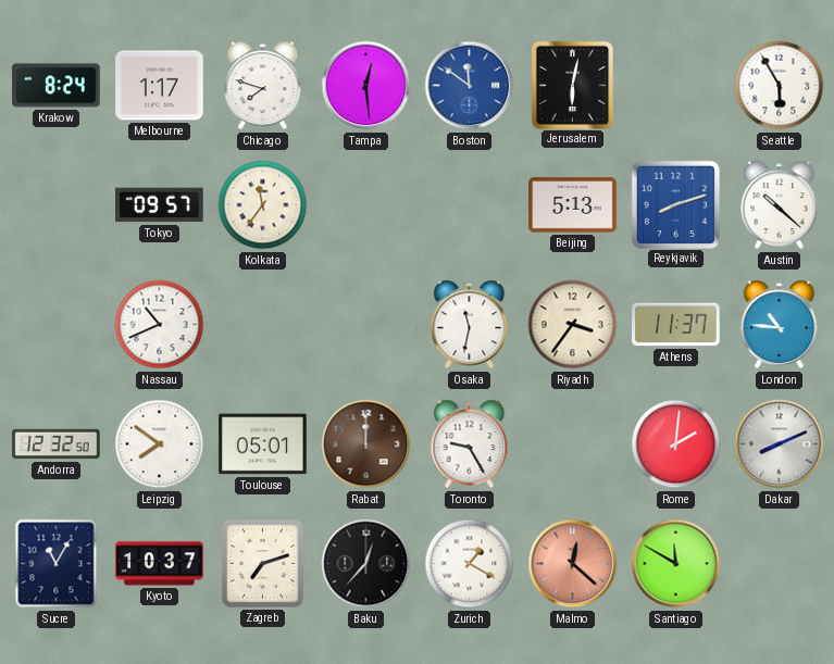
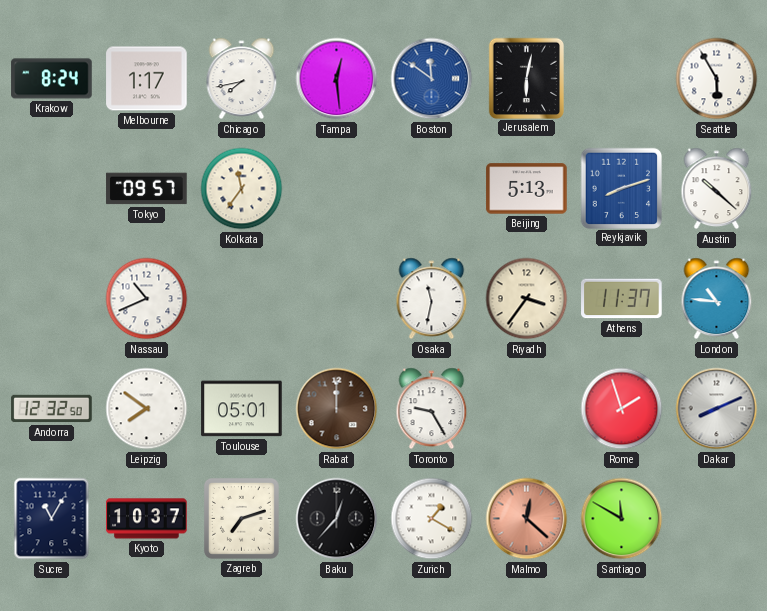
Chicago: 7:48 -> 7:43
Rome: 2:01 -> 1:57
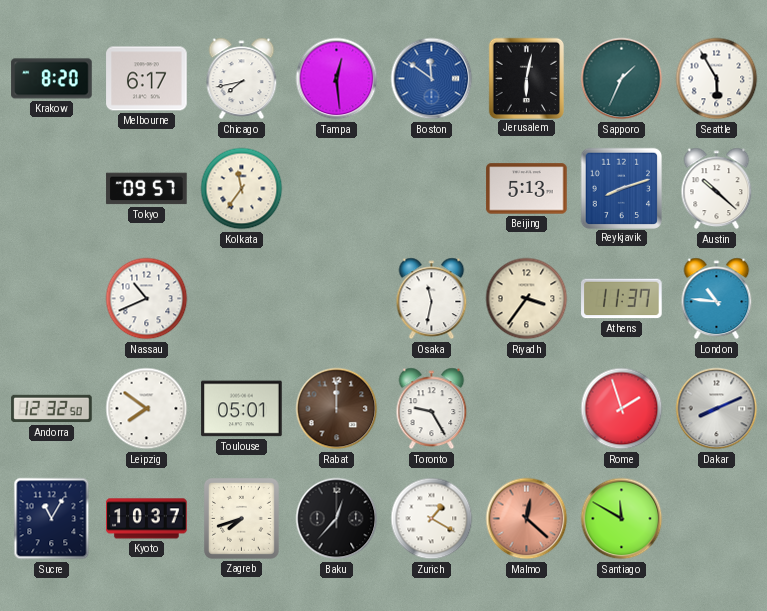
Krakow: 8:24 -> 8:20
Melbourne: 1:17 -> 6:17
Sapporo: none -> 1:34
Zagreb: 7:12 -> 7:42
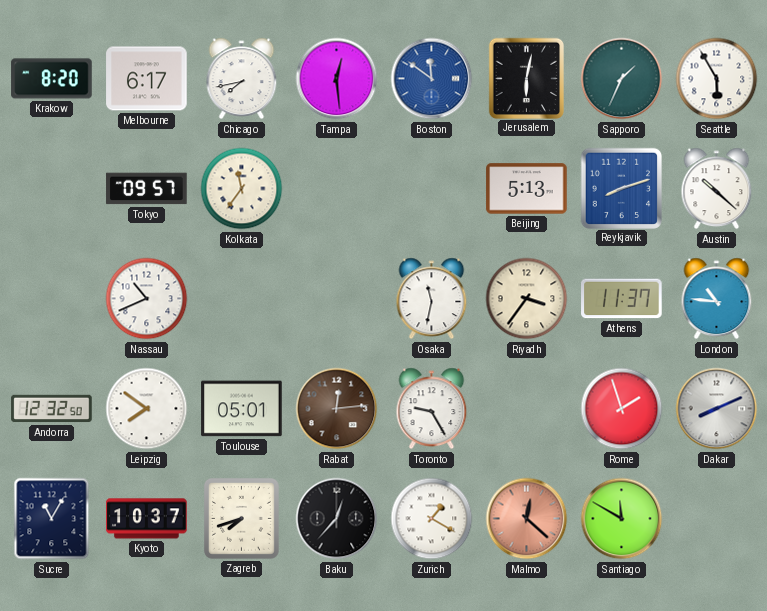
Rabat: 12:00 -> 12:14
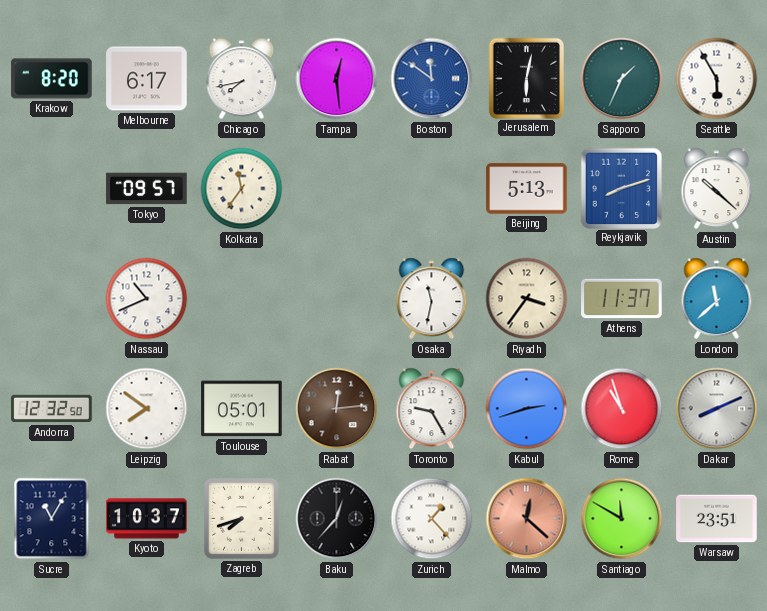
London: 10:46 -> 11:38
Kabul: none -> 2:42
Rome: 1:57 -> 10:57
Zurich: 1:20 -> 1:23
Warsaw: none -> 23:51
